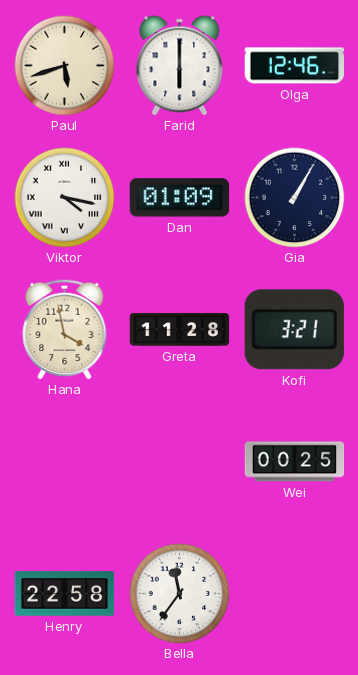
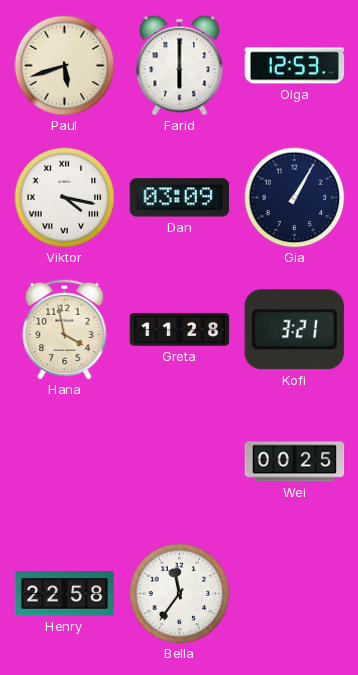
Olga: 12:46 -> 12:53
Dan: 01:09 -> 03:09
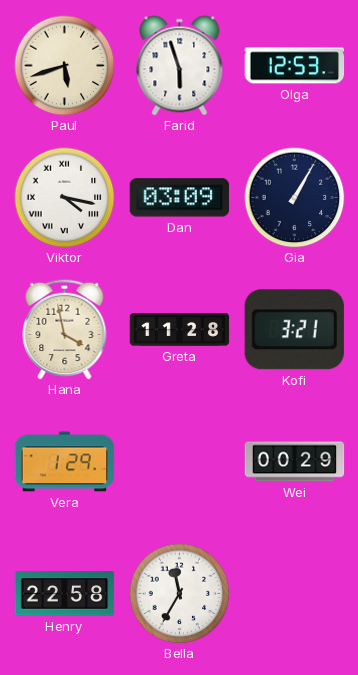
Farid: 6:00 -> 5:57
Vera: none -> 1:29
Wei: 00:25 -> 00:29
Bella: 11:36 -> 11:35
